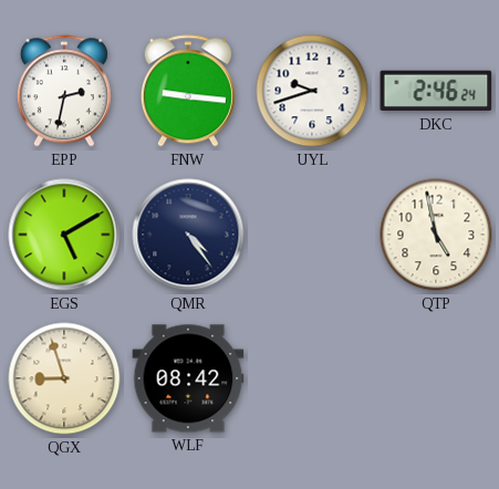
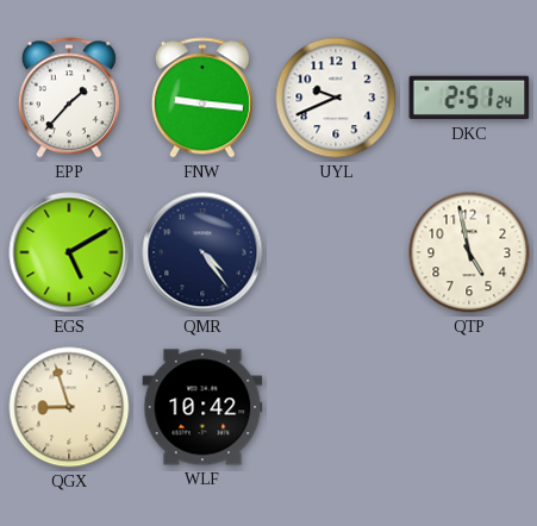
EPP: 2:32 -> 1:37
UYL: 9:42 -> 9:41
DKC: 2:46 -> 2:51
WLF: 08:42 -> 10:42
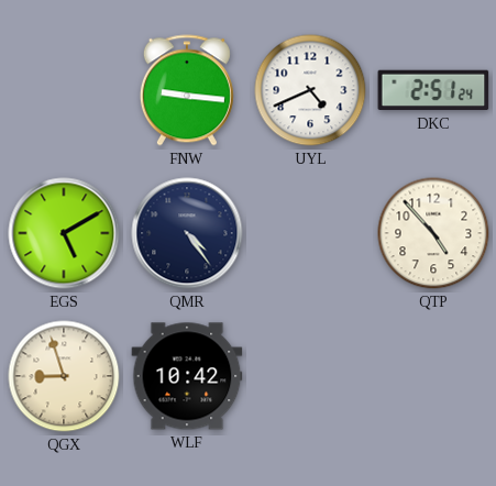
EPP: 1:37 -> none
UYL: 9:41 -> 4:41
QTP: 4:58 -> 4:53
